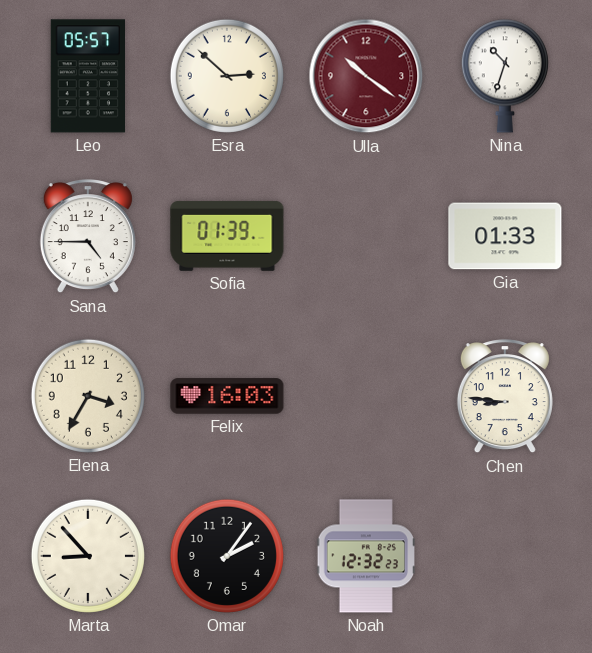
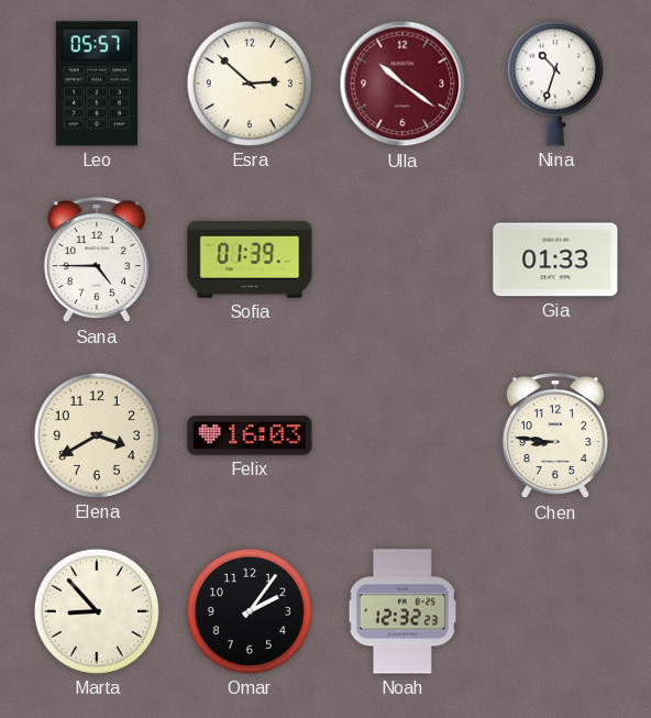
Elena: 3:35 -> 3:40
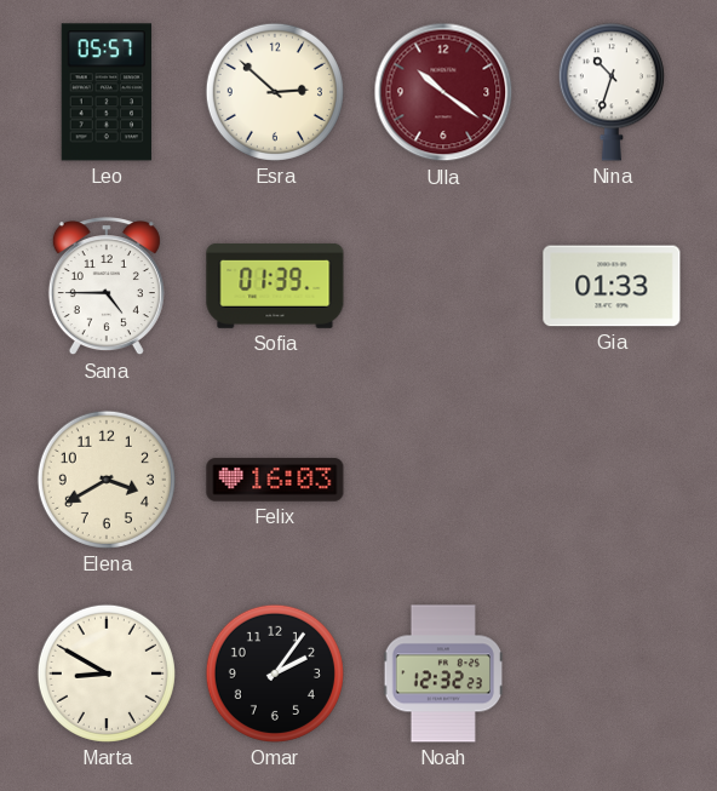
Chen: 8:46 -> none
Marta: 8:53 -> 8:50
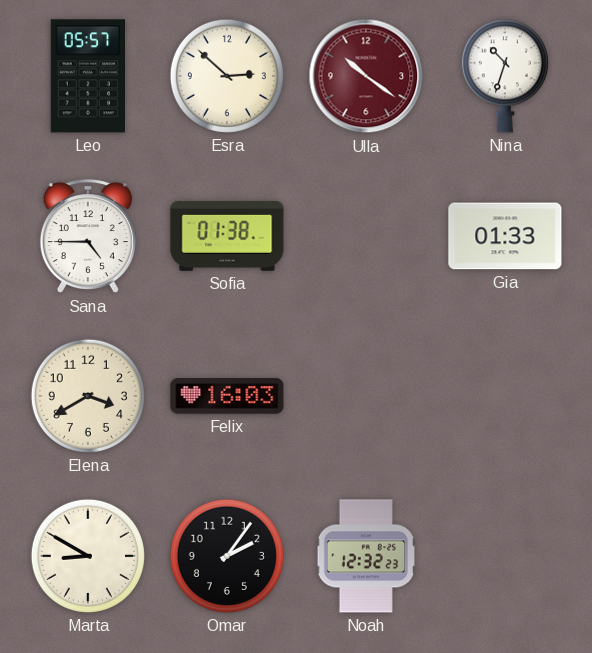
Sofia: 01:39 -> 01:38
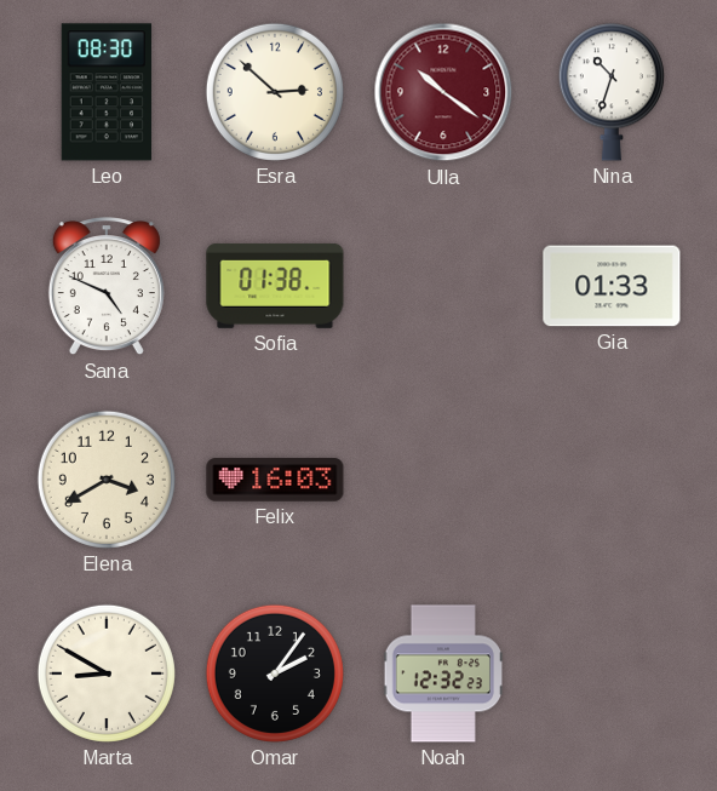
Leo: 05:57 -> 08:30
Sana: 4:45 -> 4:49
